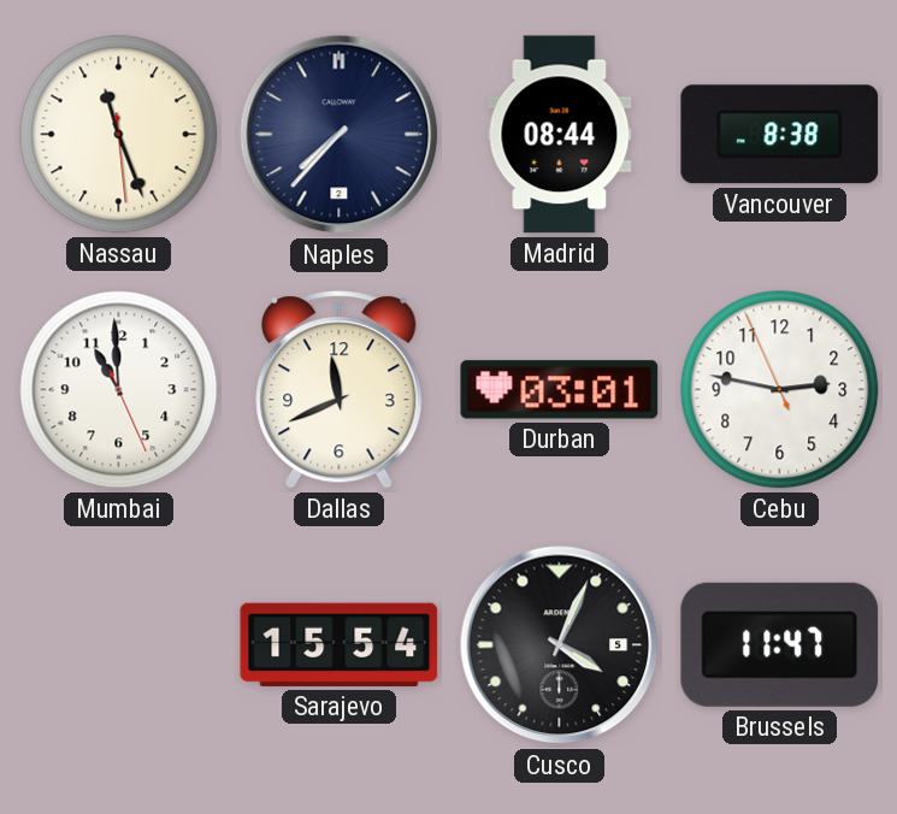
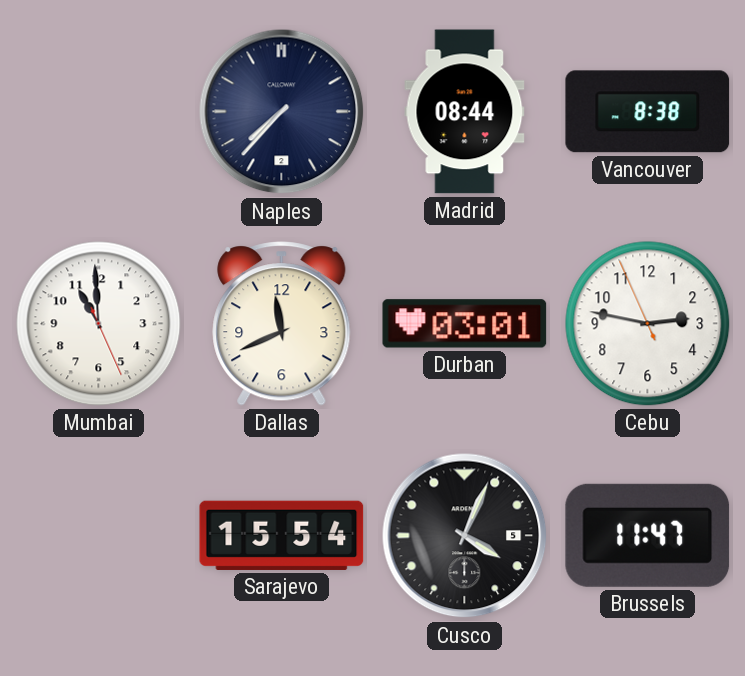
Nassau: 11:26 -> none
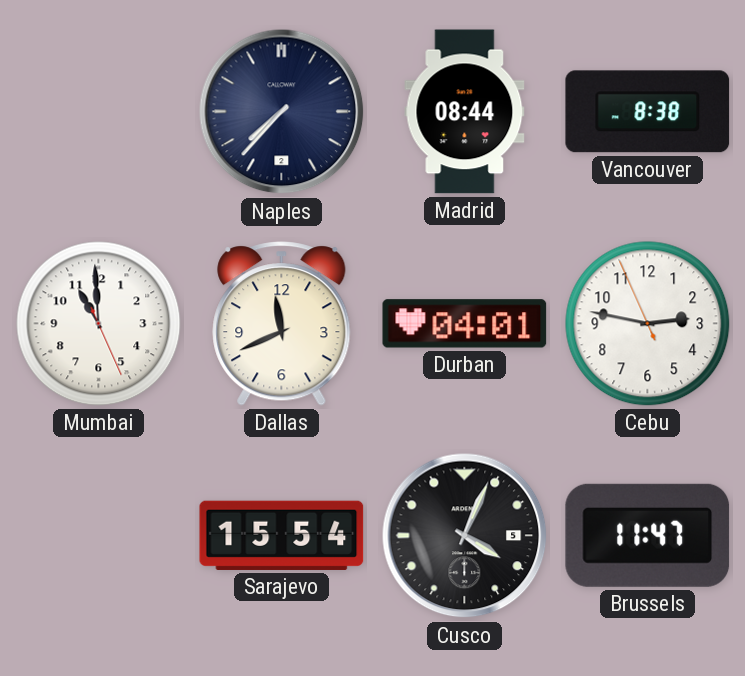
Durban: 03:01 -> 04:01
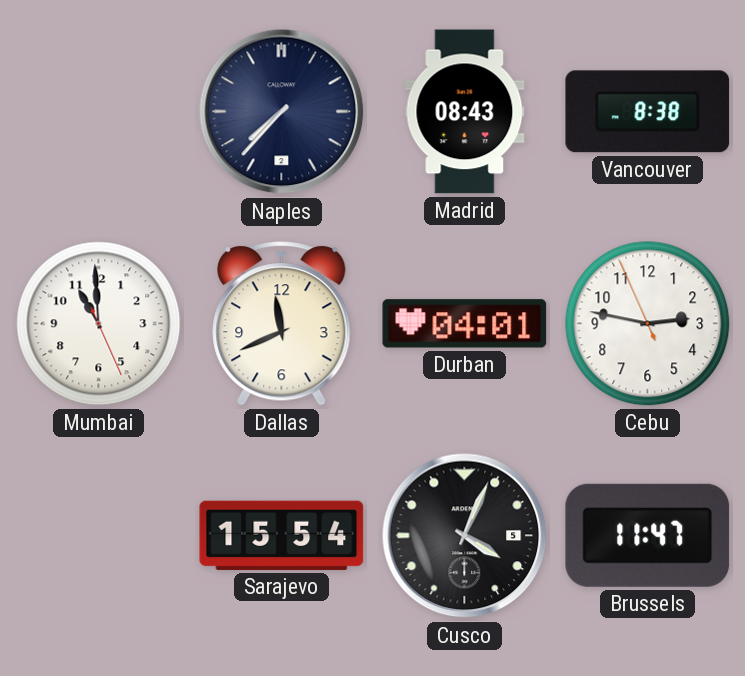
Madrid: 08:44 -> 08:43
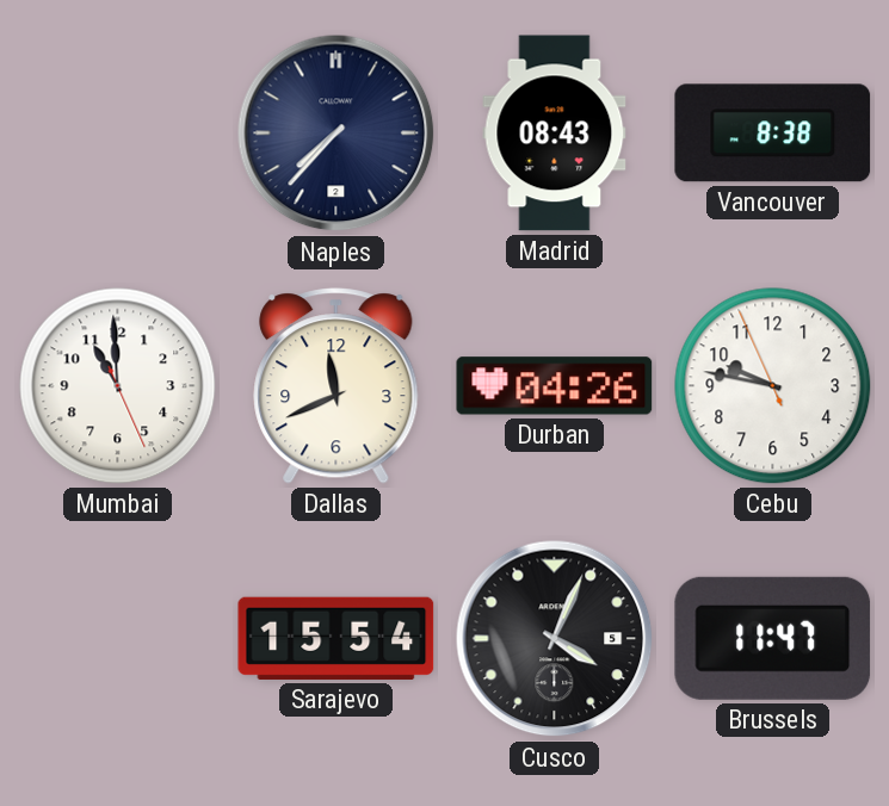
Durban: 04:01 -> 04:26
Cebu: 2:46 -> 9:46
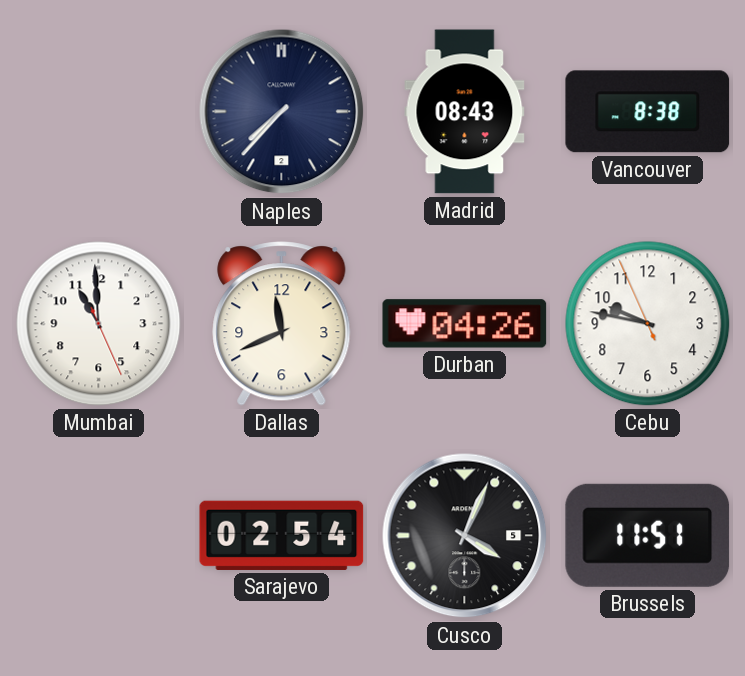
Sarajevo: 15:54 -> 02:54
Brussels: 11:47 -> 11:51
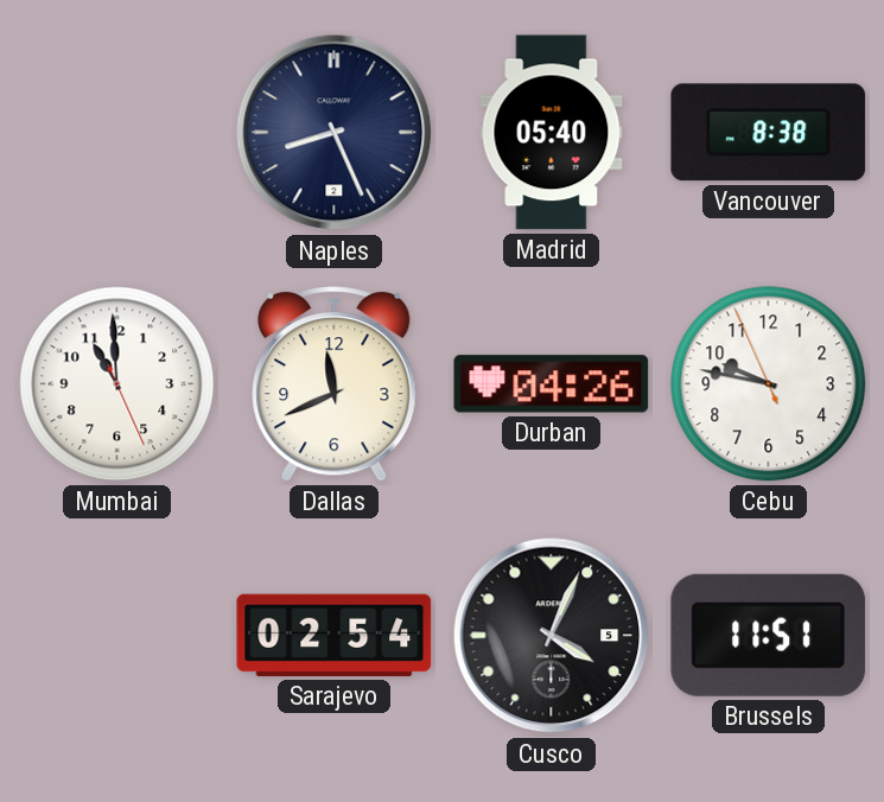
Naples: 7:37 -> 8:26
Madrid: 08:43 -> 05:40
